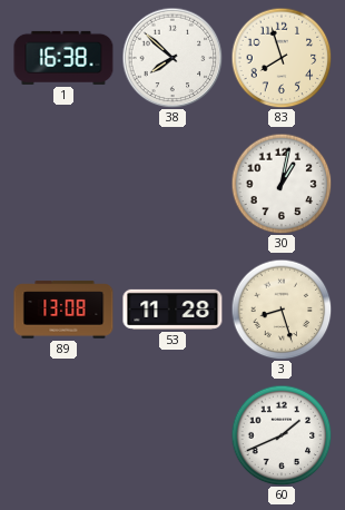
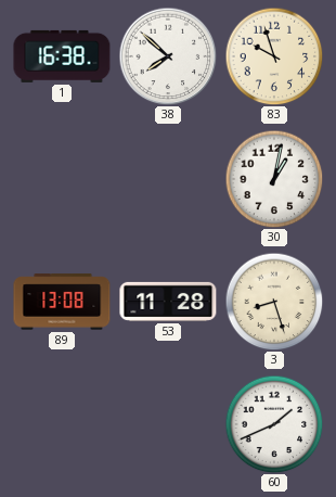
83: 7:57 -> 9:57
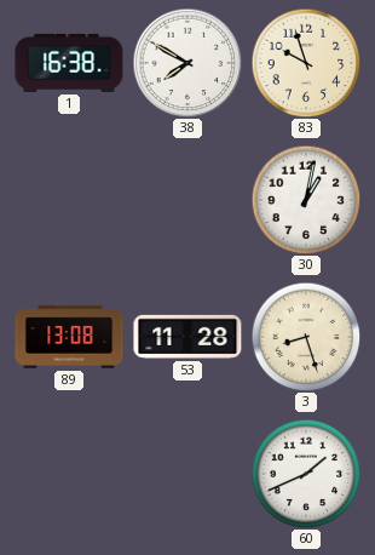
38: 7:52 -> 7:50
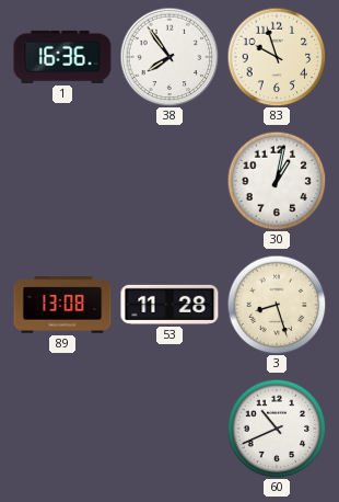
1: 16:38 -> 16:36
38: 7:50 -> 7:54
60: 1:41 -> 10:41
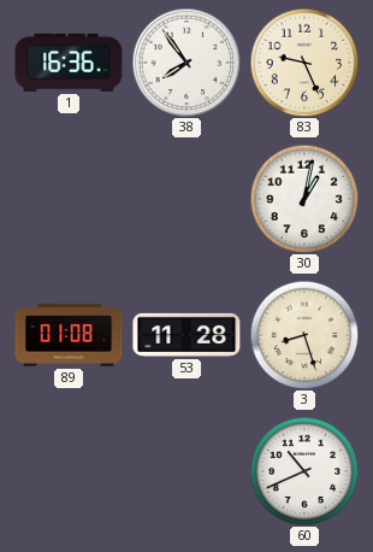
83: 9:57 -> 9:26
89: 13:08 -> 01:08
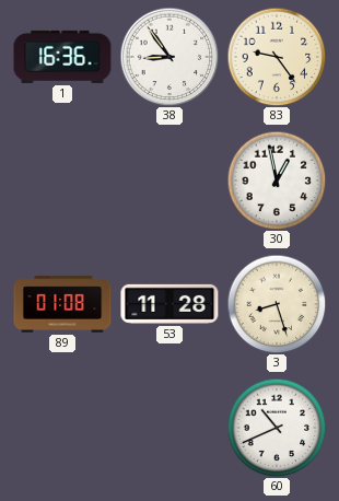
38: 7:54 -> 8:54
83: 9:26 -> 9:24
30: 1:02 -> 12:58
